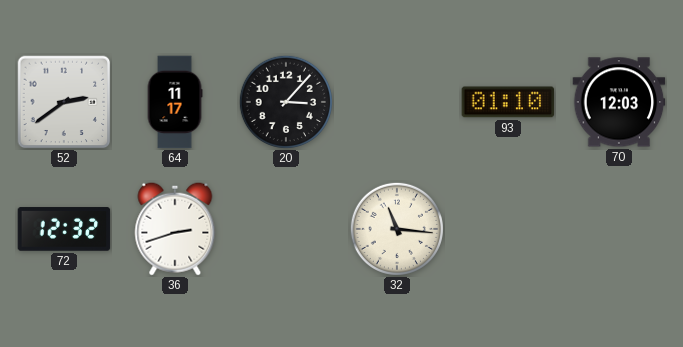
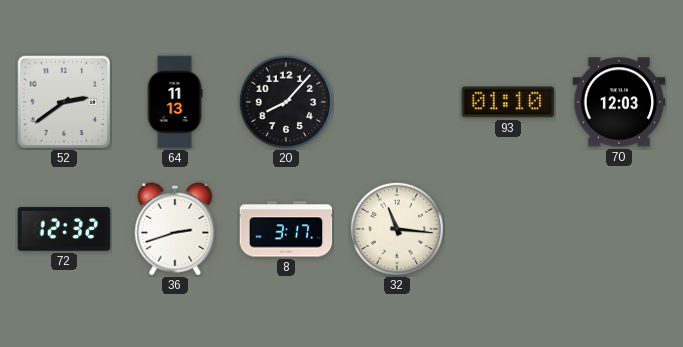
64: 11:17 -> 11:13
20: 3:07 -> 8:07
8: none -> 3:17
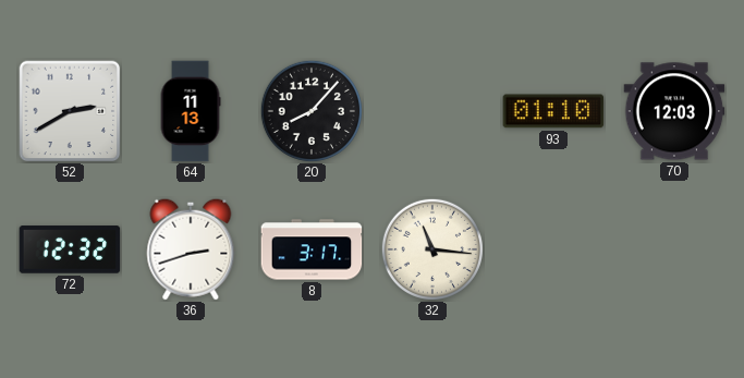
52: 2:39 -> 2:40
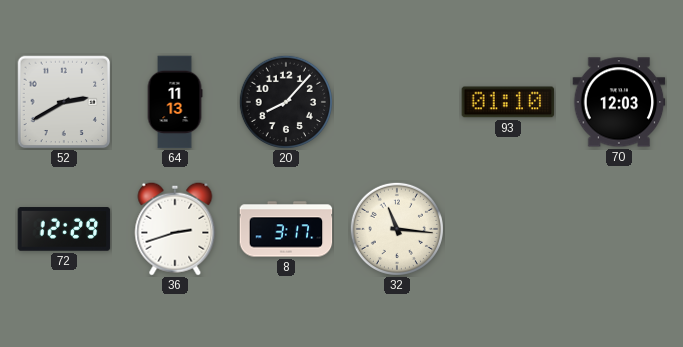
72: 12:32 -> 12:29
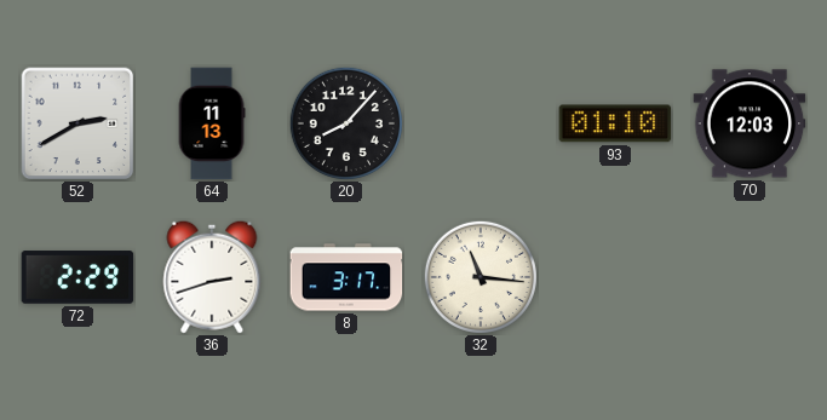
72: 12:29 -> 2:29
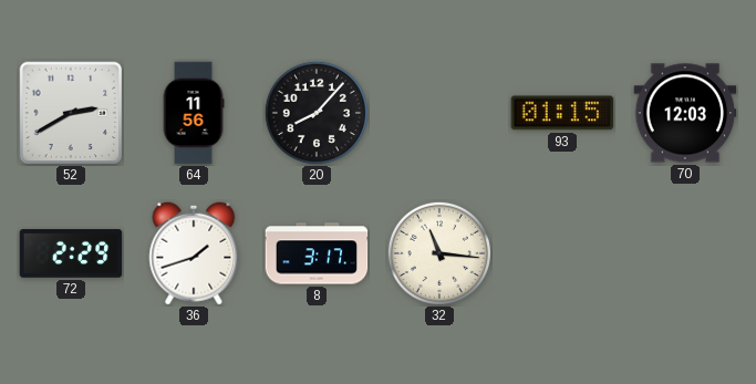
64: 11:13 -> 11:56
93: 01:10 -> 01:15
36: 2:42 -> 1:42
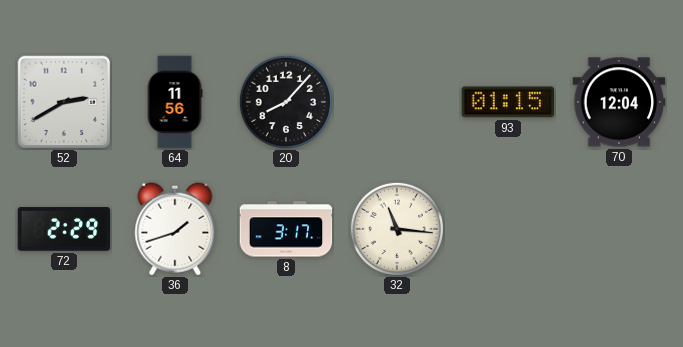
70: 12:03 -> 12:04
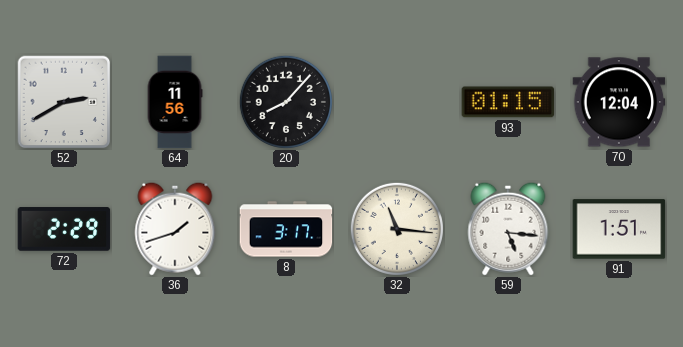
59: none -> 5:16
91: none -> 1:51
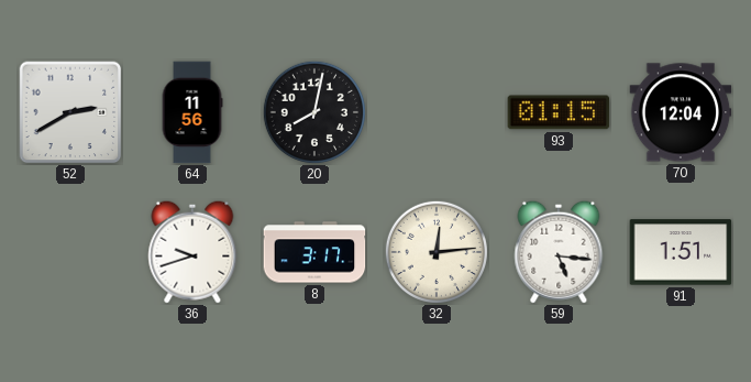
20: 8:07 -> 8:02
72: 2:29 -> none
36: 1:42 -> 9:42
32: 11:16 -> 12:14
